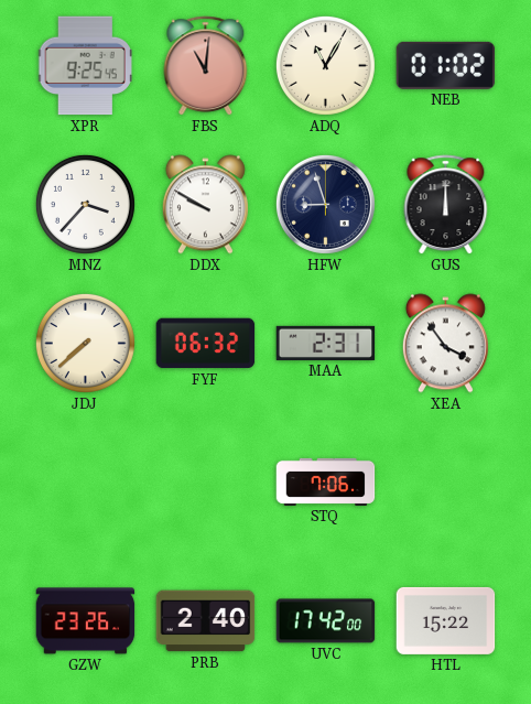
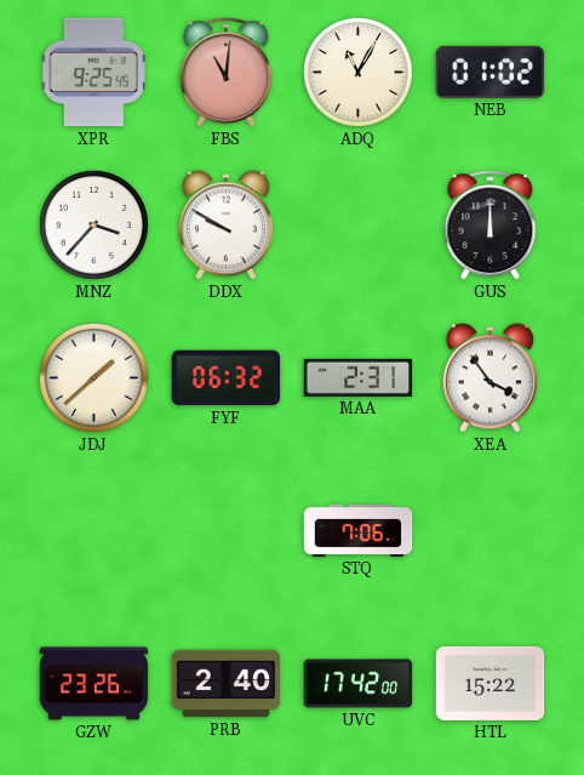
HFW: 8:57 -> none
JDJ: 7:38 -> 1:38
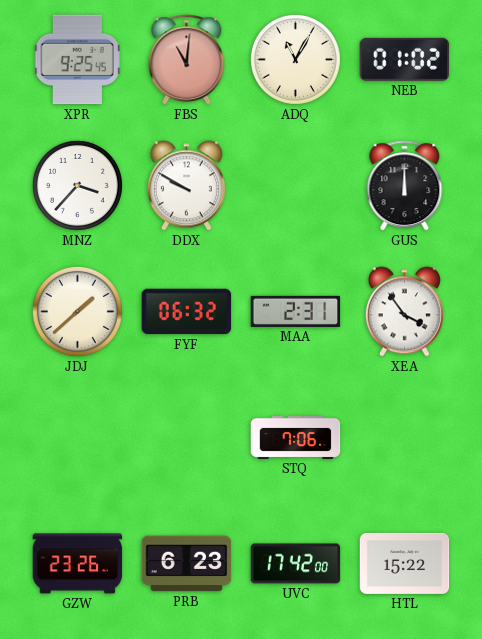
PRB: 2:40 -> 6:23
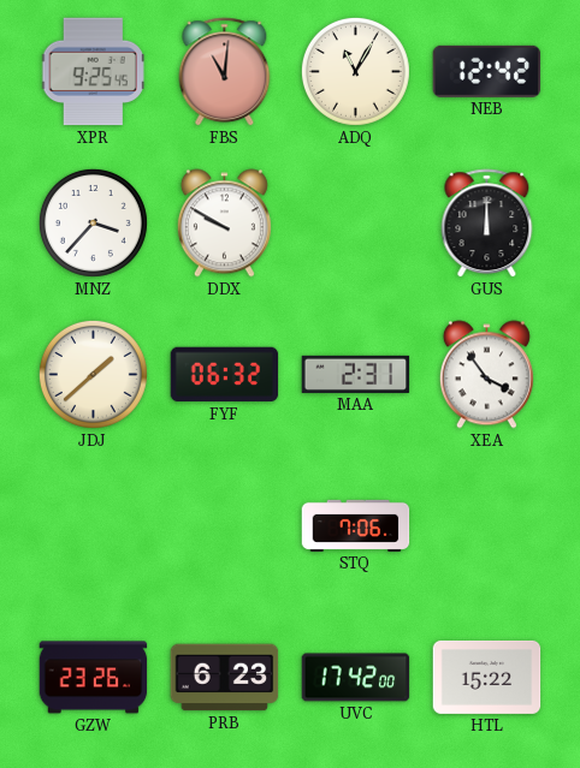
NEB: 01:02 -> 12:42
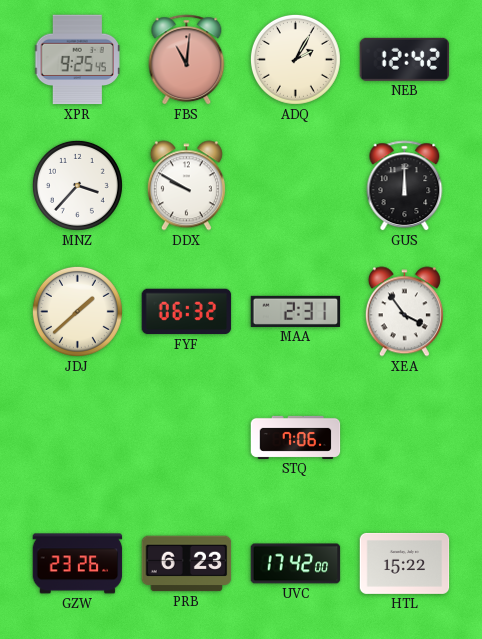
ADQ: 11:05 -> 2:05
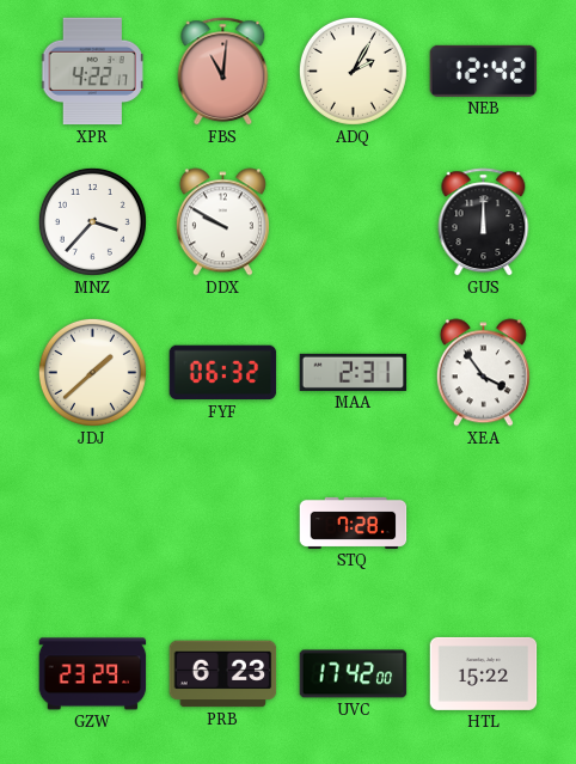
XPR: 9:25 -> 4:22
STQ: 7:06 -> 7:28
GZW: 23:26 -> 23:29
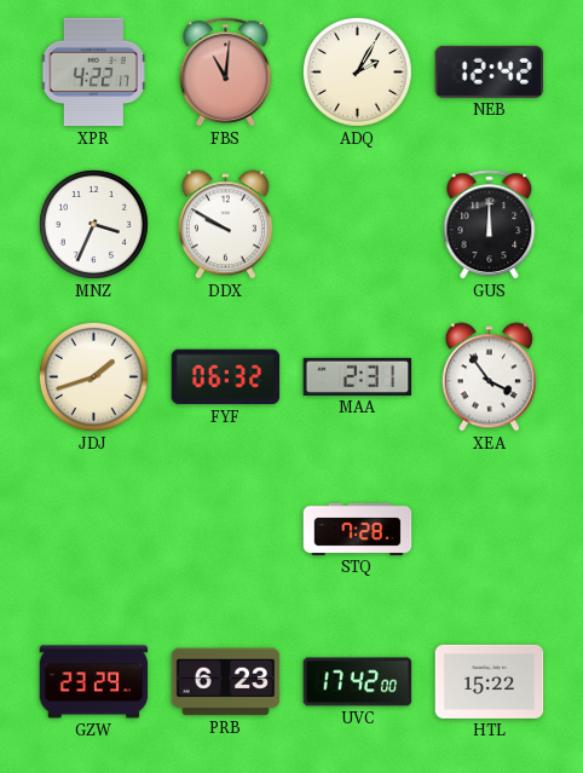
MNZ: 3:37 -> 3:34
JDJ: 1:38 -> 1:42
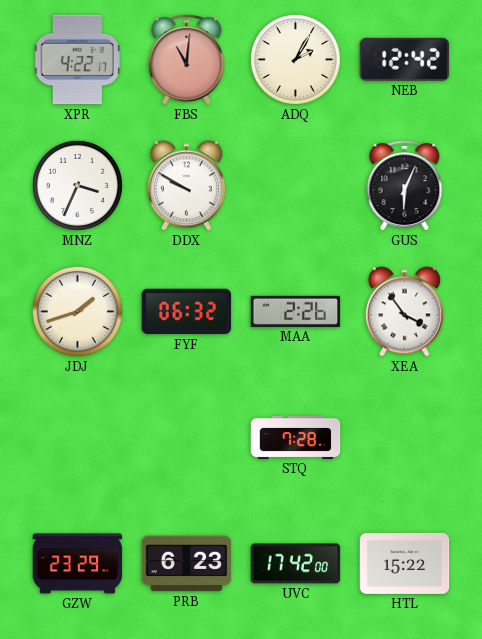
GUS: 12:00 -> 6:04
MAA: 2:31 -> 2:26
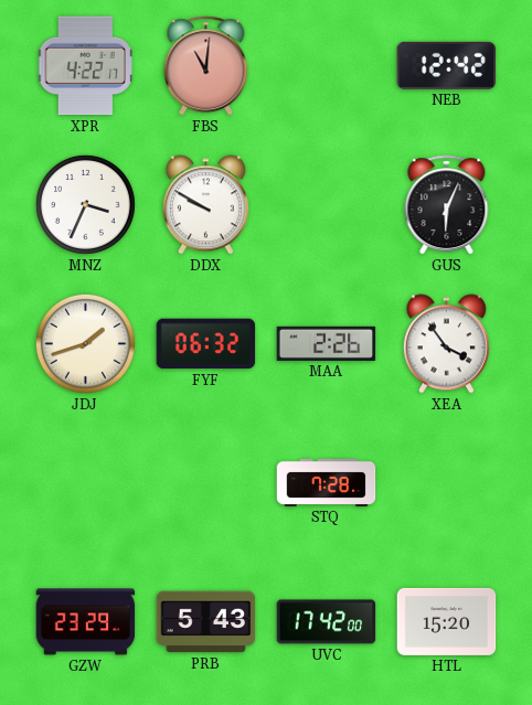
ADQ: 2:05 -> none
PRB: 6:23 -> 5:43
HTL: 15:22 -> 15:20
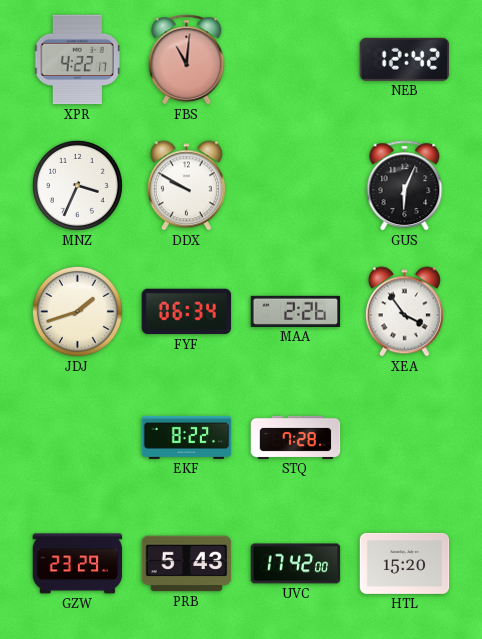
FYF: 06:32 -> 06:34
EKF: none -> 8:22
